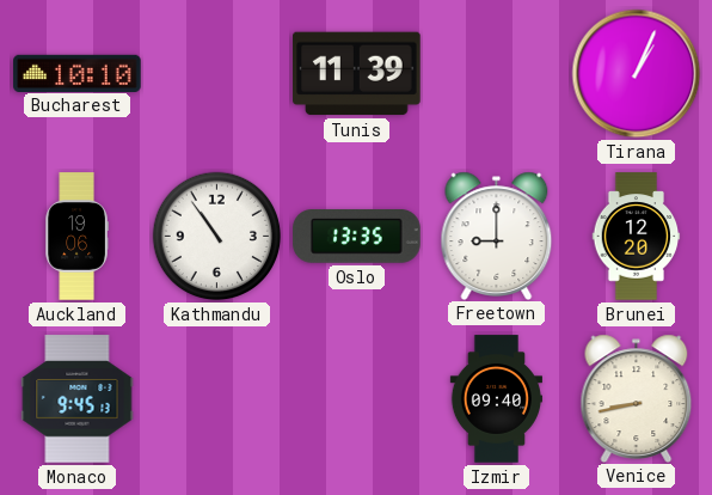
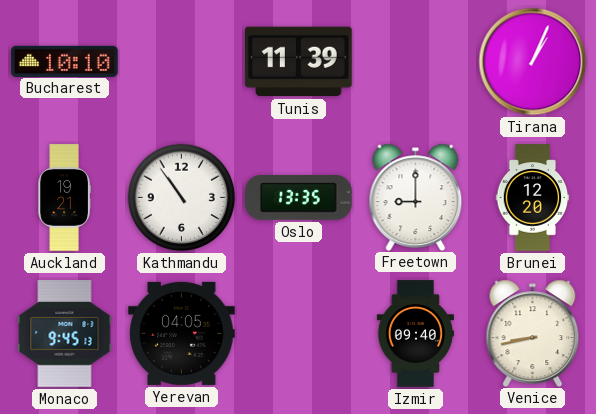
Auckland: 19:06 -> 19:21
Yerevan: none -> 04:05
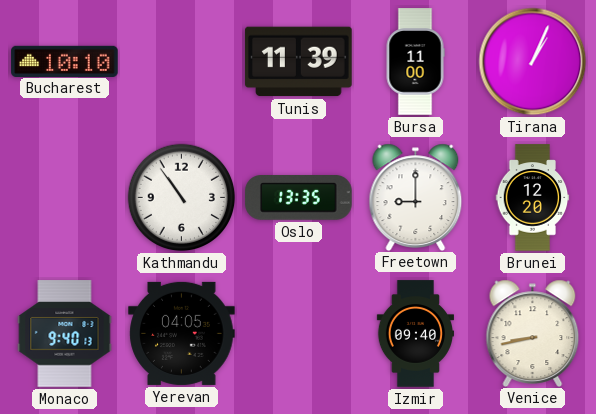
Bursa: none -> 11:00
Auckland: 19:21 -> none
Monaco: 9:45 -> 9:40
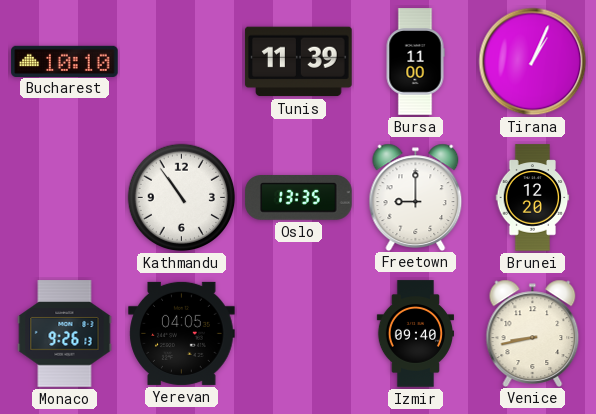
Monaco: 9:40 -> 9:26
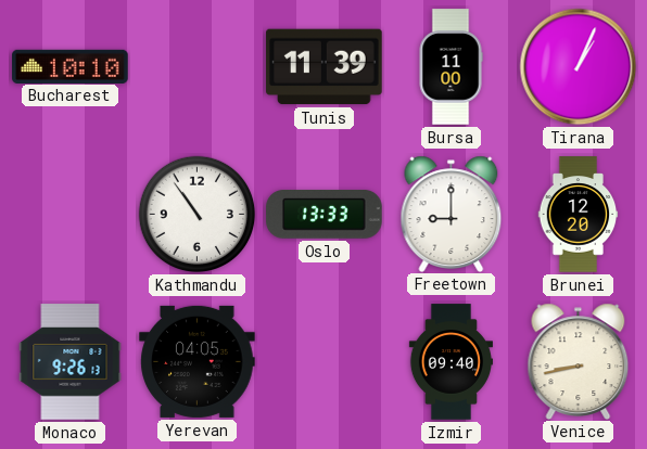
Oslo: 13:35 -> 13:33
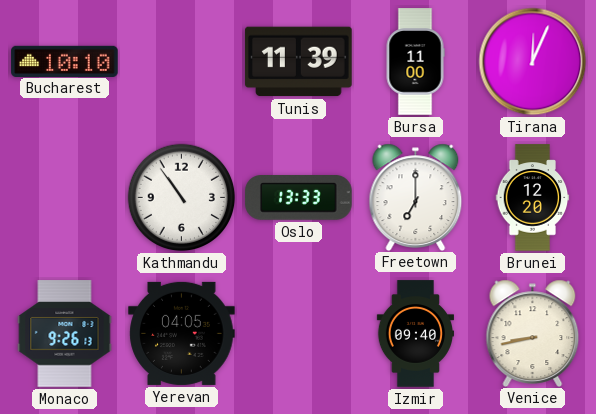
Tirana: 1:04 -> 12:04
Freetown: 9:00 -> 7:00
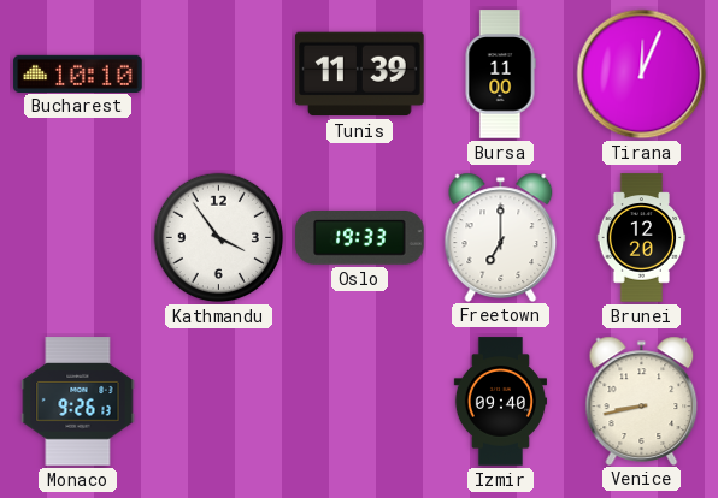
Kathmandu: 10:54 -> 3:54
Oslo: 13:33 -> 19:33
Yerevan: 04:05 -> none
